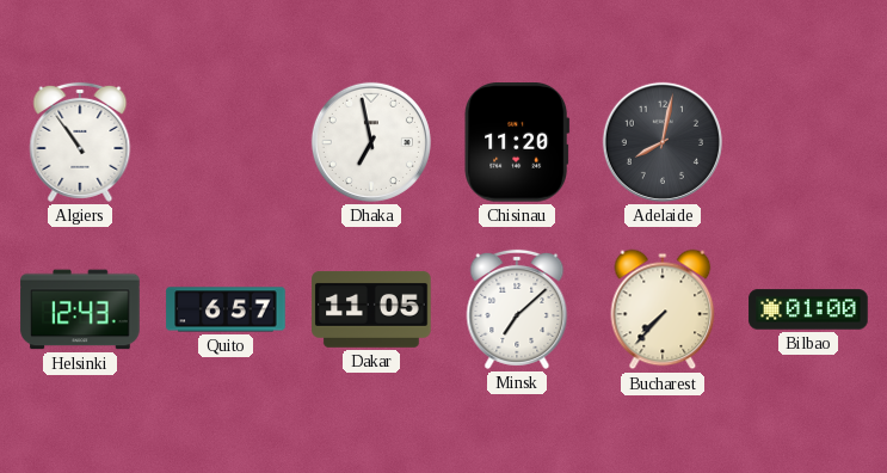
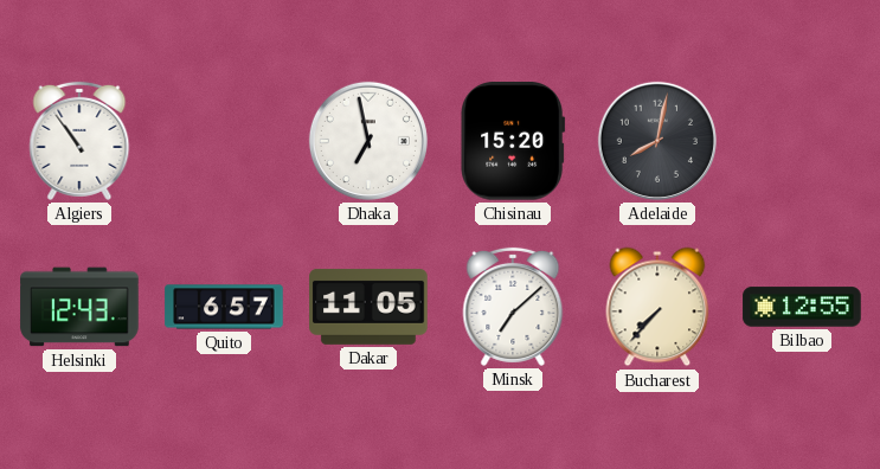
Chisinau: 11:20 -> 15:20
Bilbao: 01:00 -> 12:55
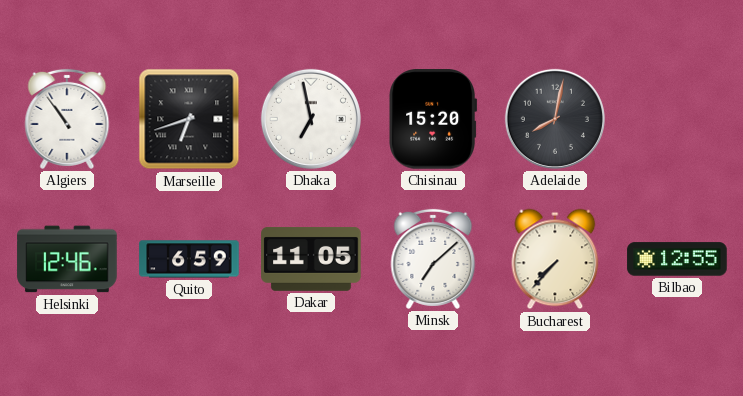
Marseille: none -> 6:42
Helsinki: 12:43 -> 12:46
Quito: 6:57 -> 6:59
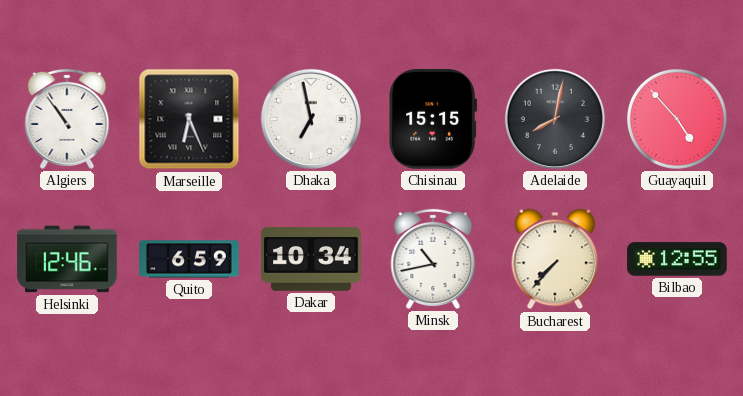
Marseille: 6:42 -> 6:26
Chisinau: 15:20 -> 15:15
Guayaquil: none -> 4:53
Dakar: 11:05 -> 10:34
Minsk: 7:08 -> 10:43
